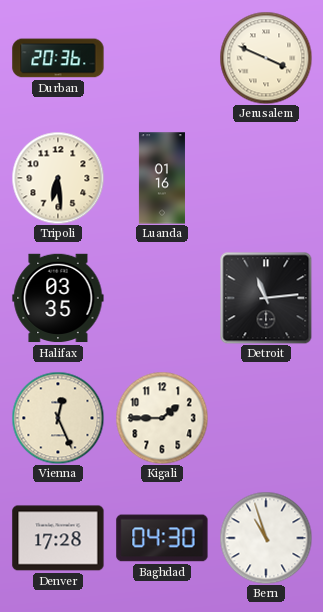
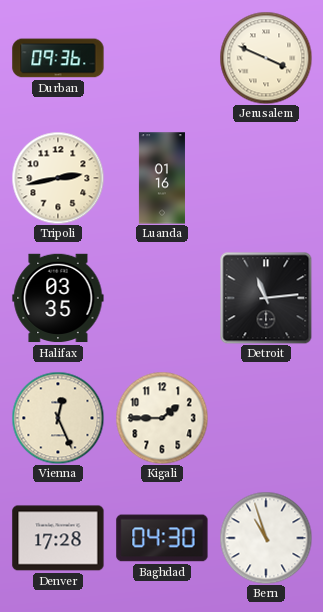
Durban: 20:36 -> 09:36
Tripoli: 6:29 -> 2:43
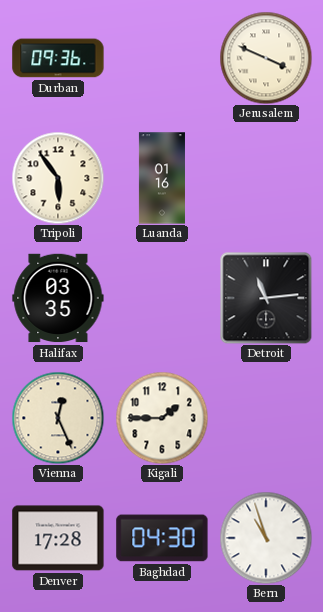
Tripoli: 2:43 -> 5:54
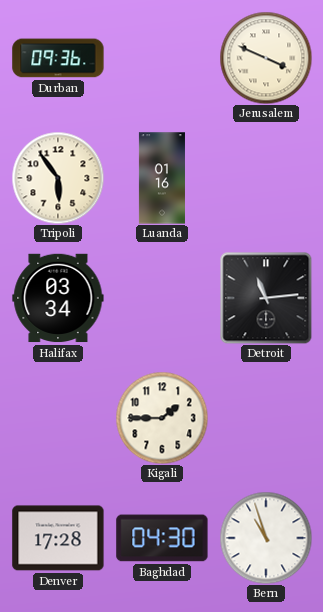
Halifax: 03:35 -> 03:34
Vienna: 12:26 -> none
